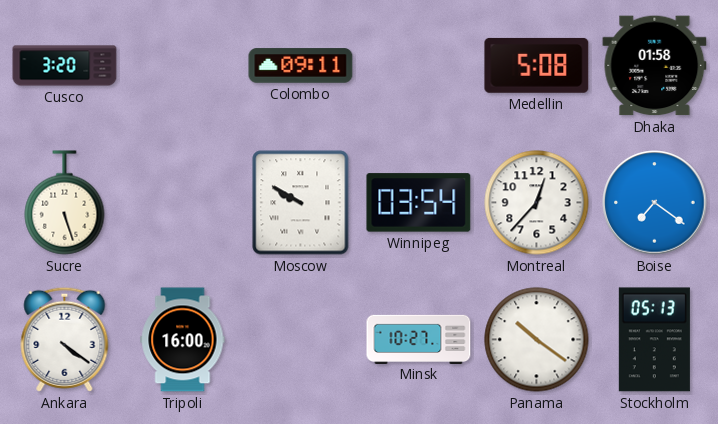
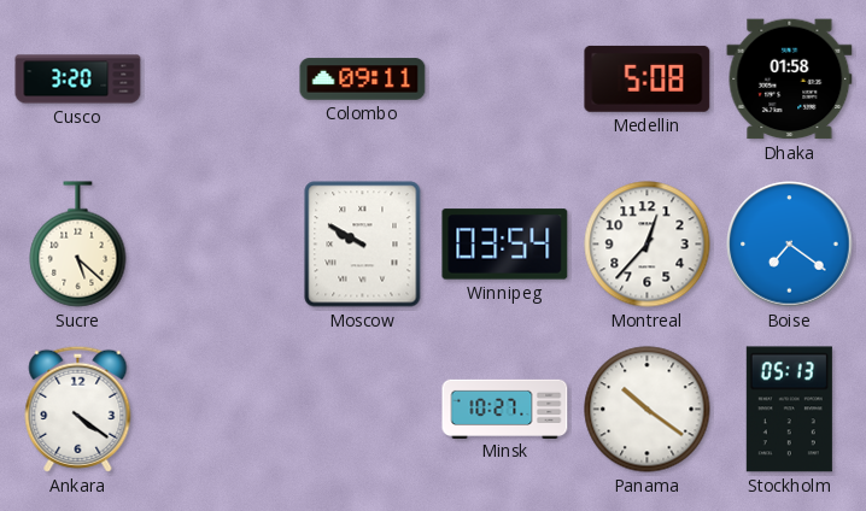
Sucre: 5:27 -> 5:22
Tripoli: 16:00 -> none
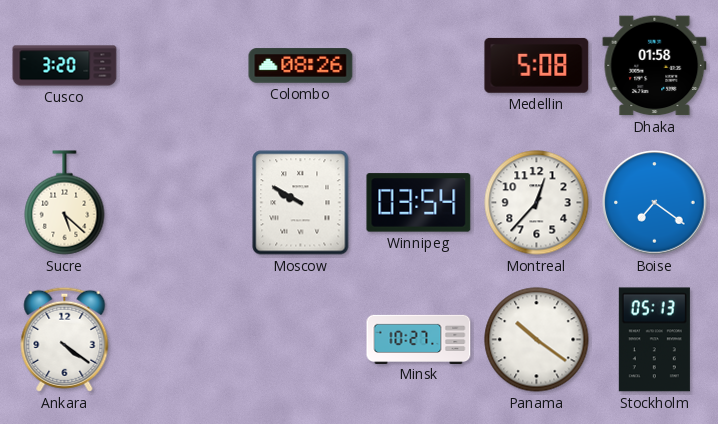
Colombo: 09:11 -> 08:26
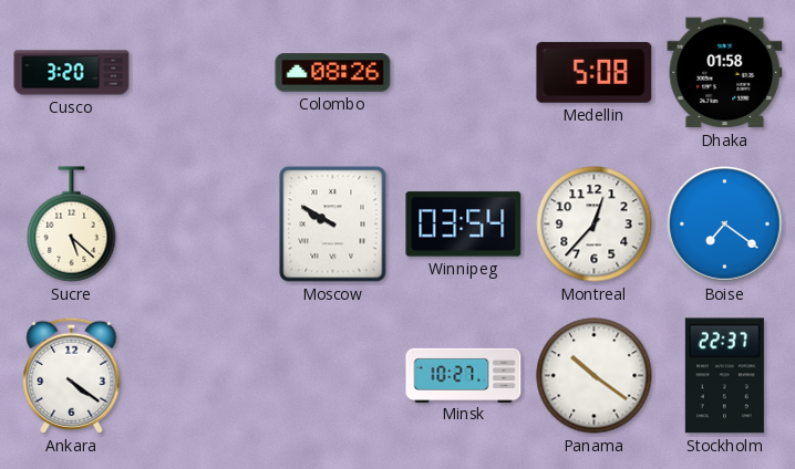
Stockholm: 05:13 -> 22:37
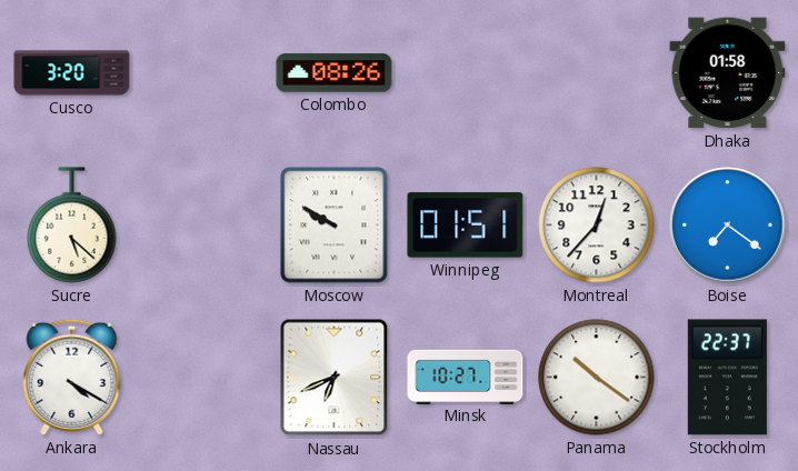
Medellin: 5:08 -> none
Winnipeg: 03:54 -> 01:51
Ankara: 4:21 -> 4:20
Nassau: none -> 6:41
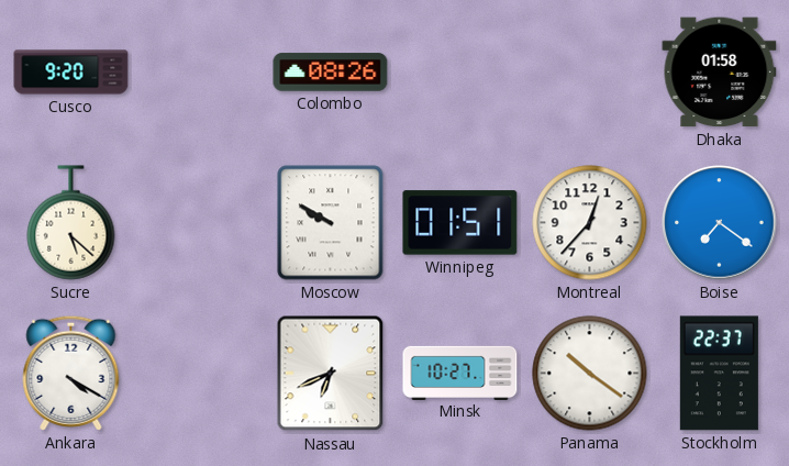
Cusco: 3:20 -> 9:20
